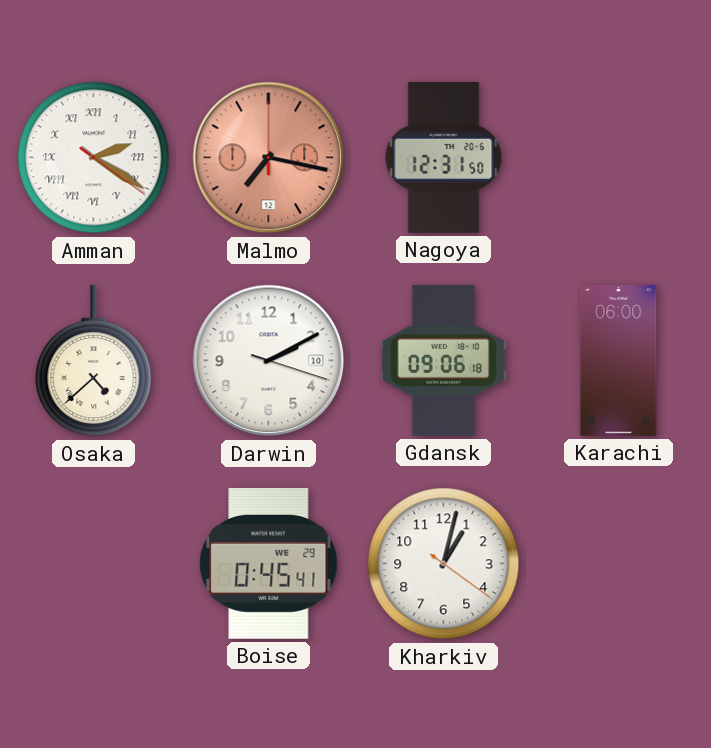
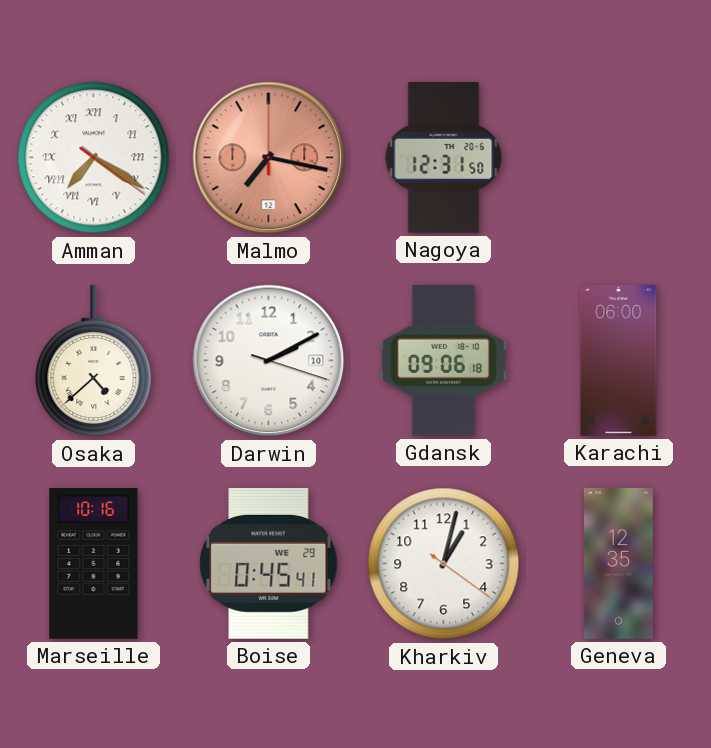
Amman: 2:20 -> 7:20
Marseille: none -> 10:16
Geneva: none -> 12:35
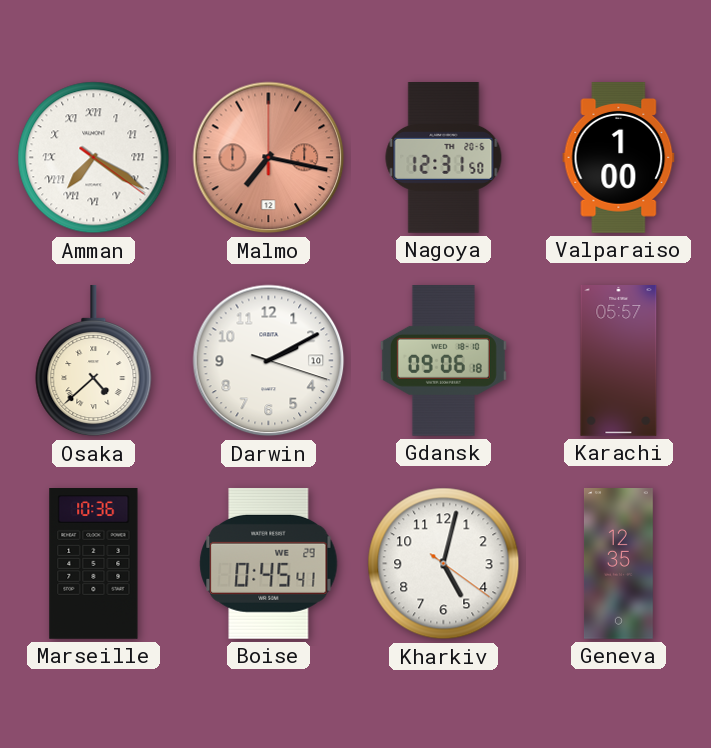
Valparaiso: none -> 1:00
Karachi: 06:00 -> 05:57
Marseille: 10:16 -> 10:36
Kharkiv: 1:02 -> 5:02
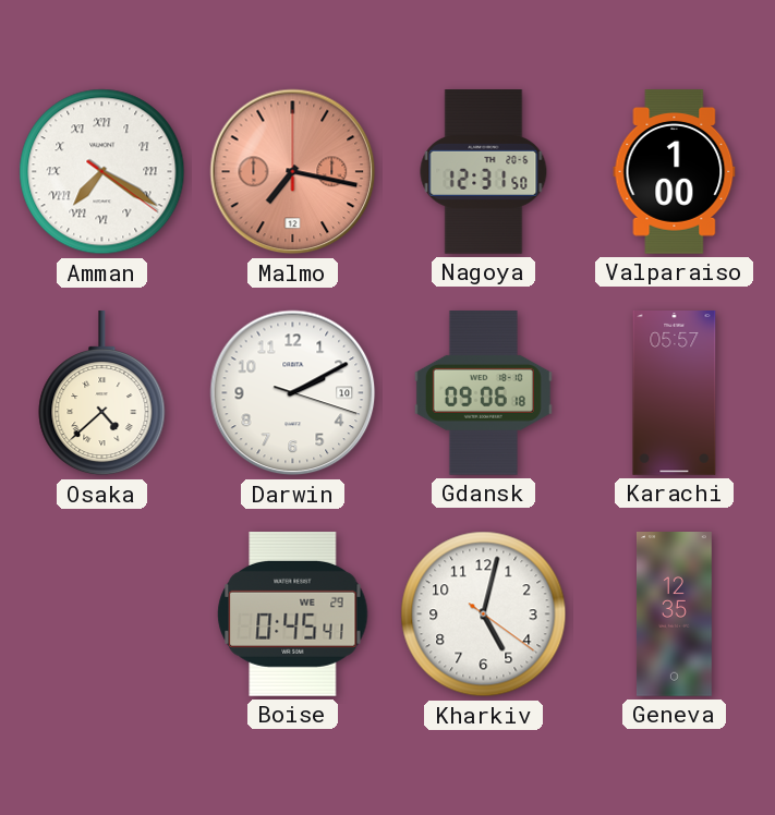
Marseille: 10:36 -> none
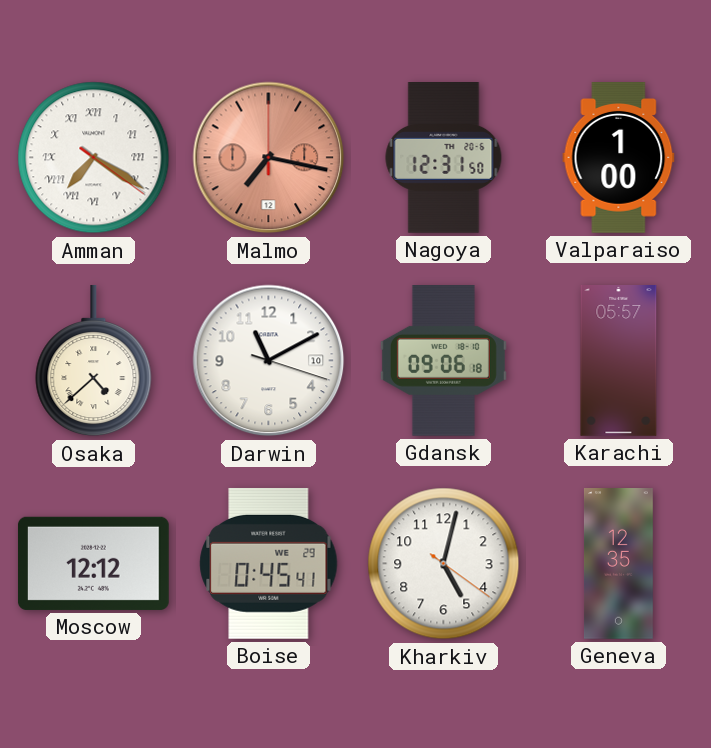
Darwin: 2:10 -> 11:10
Moscow: none -> 12:12
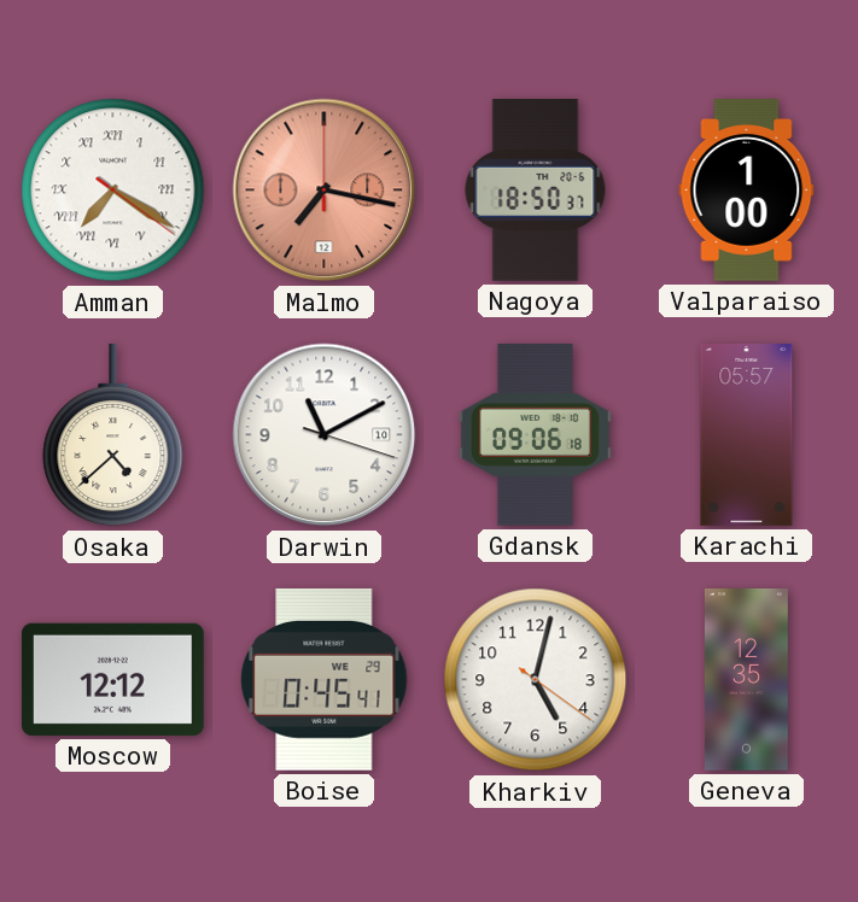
Nagoya: 12:31 -> 18:50
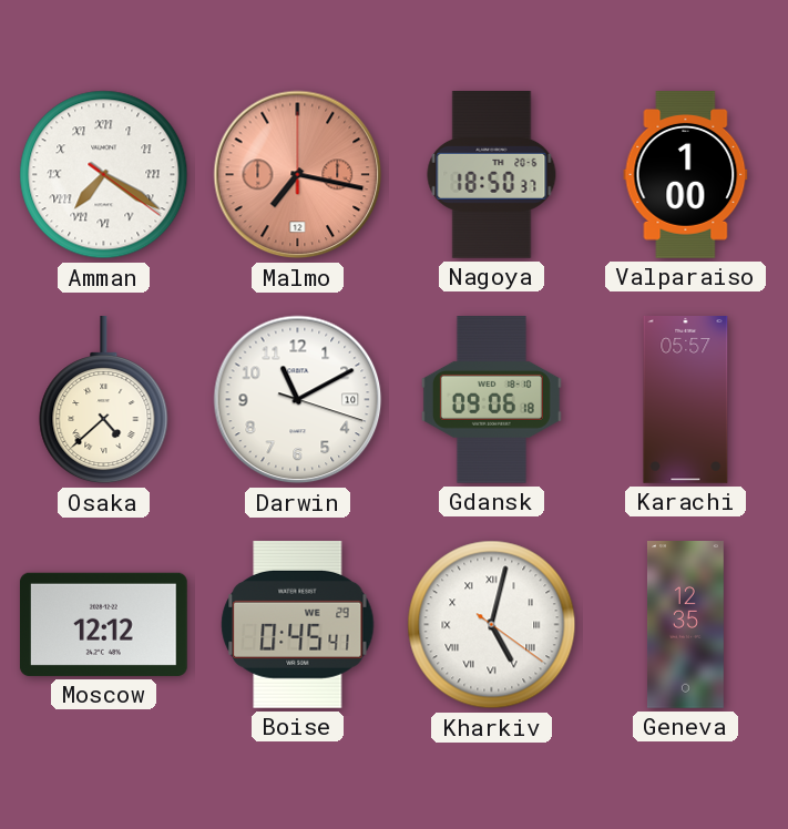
Kharkiv numerals: Arabic -> Roman
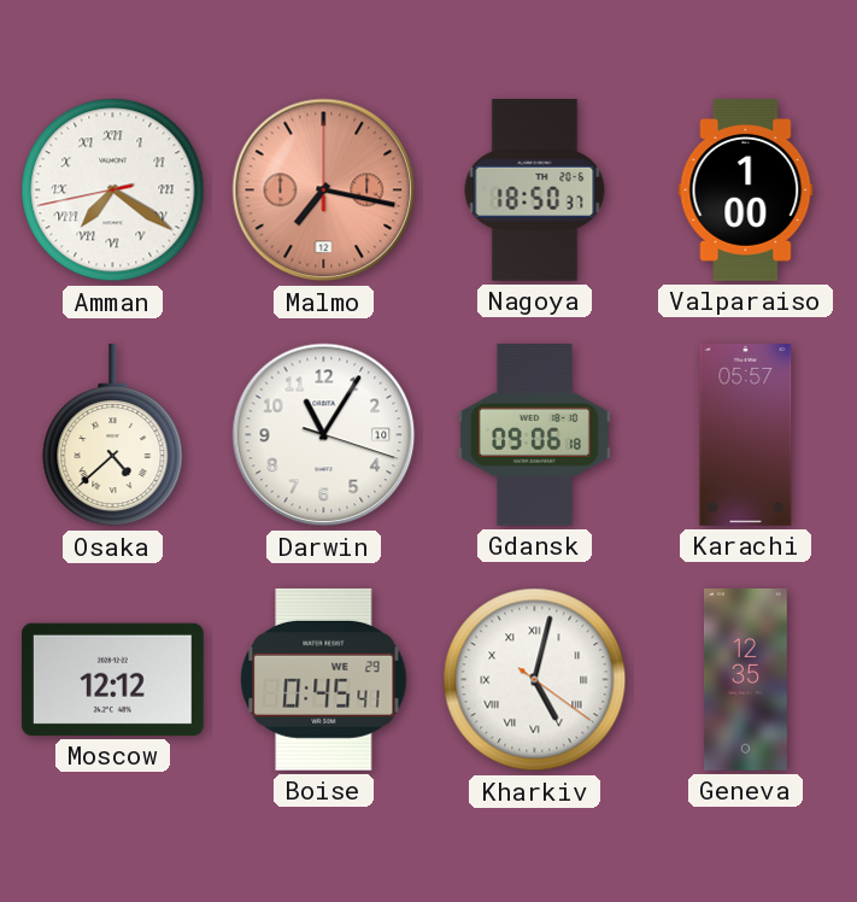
Amman: 7:20:21 -> 7:20:43
Darwin: 11:10 -> 11:05
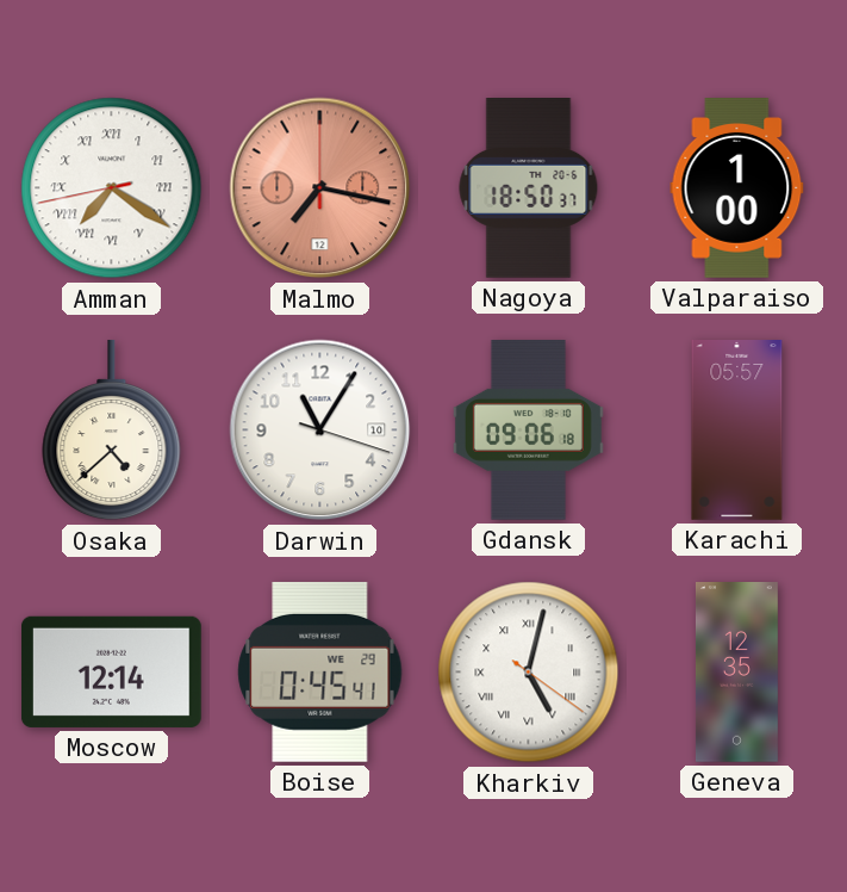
Moscow: 12:12 -> 12:14
